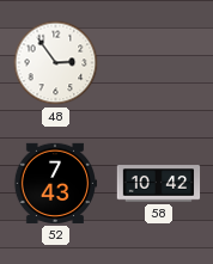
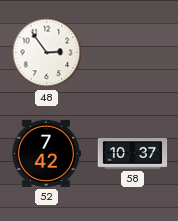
52: 7:43 -> 7:42
58: 10:42 -> 10:37
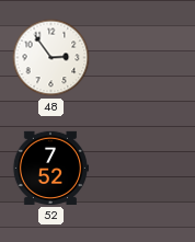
52: 7:42 -> 7:52
58: 10:37 -> none
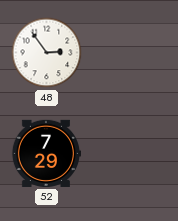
52: 7:52 -> 7:29
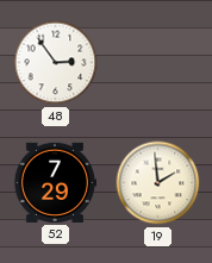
19: none -> 1:59
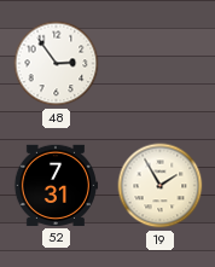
52: 7:29 -> 7:31
19: 1:59 -> 1:55
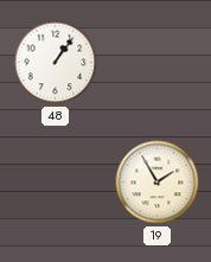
48: 2:54 -> 1:06
52: 7:31 -> none
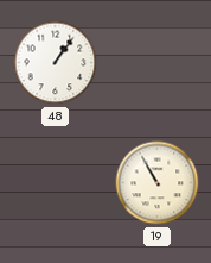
19: 1:55 -> 10:55
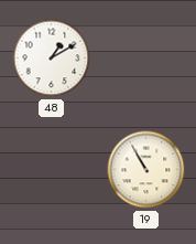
48: 1:06 -> 1:10
